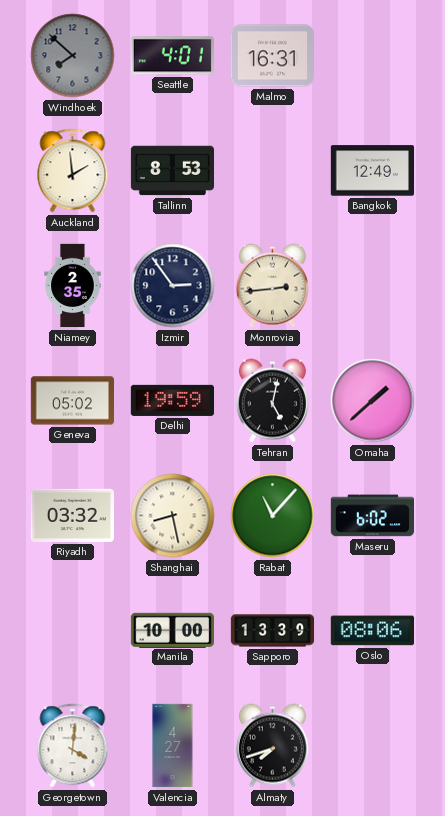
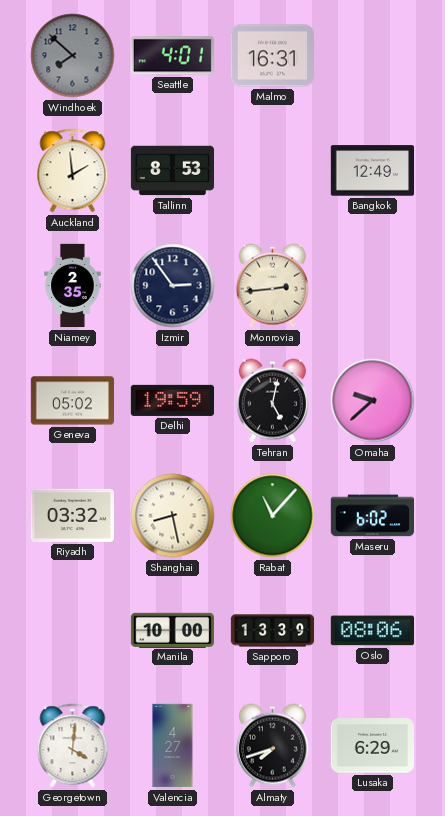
Omaha: 1:38 -> 9:38
Lusaka: none -> 6:29
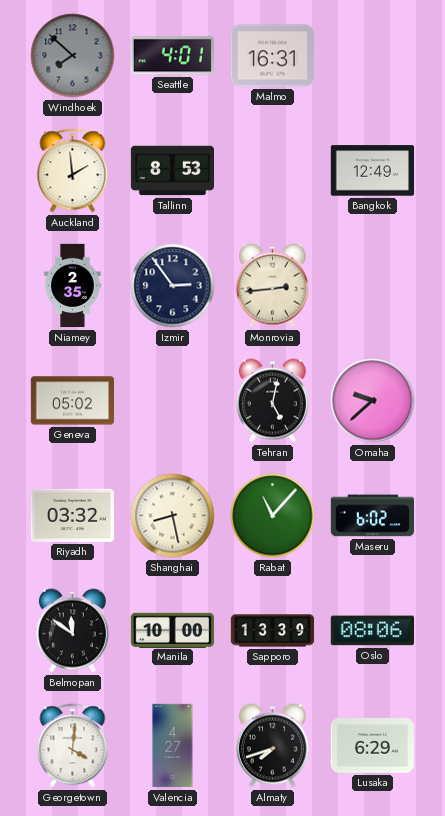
Delhi: 19:59 -> none
Belmopan: none -> 11:51
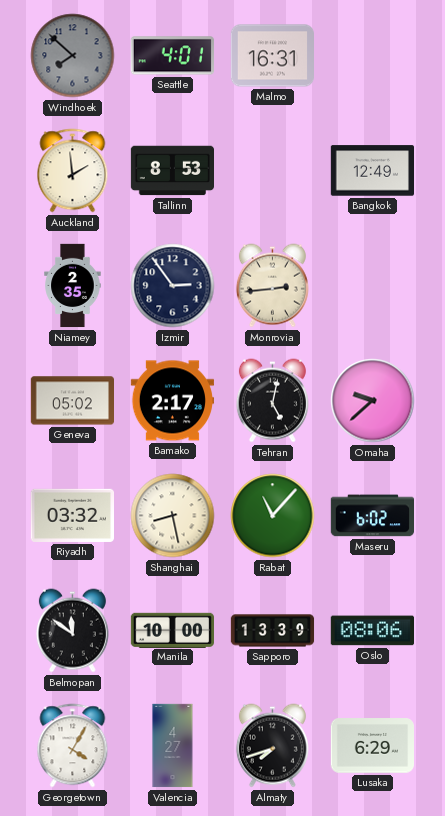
Bamako: none -> 2:17
Georgetown: 4:01 -> 4:05
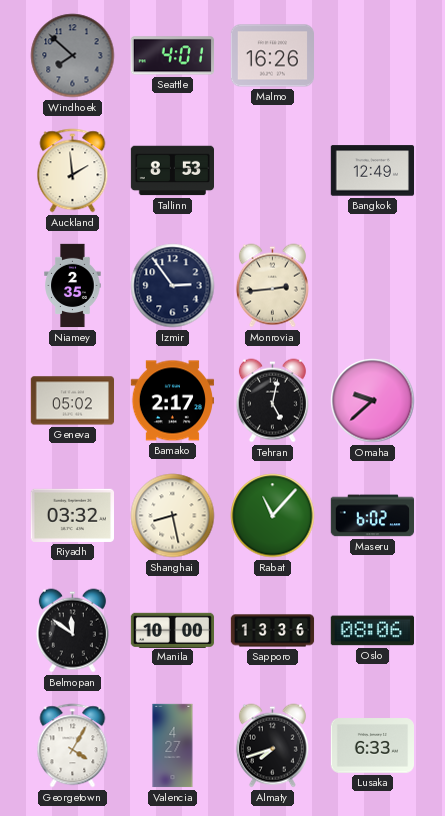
Malmo: 16:31 -> 16:26
Sapporo: 13:39 -> 13:36
Lusaka: 6:29 -> 6:33
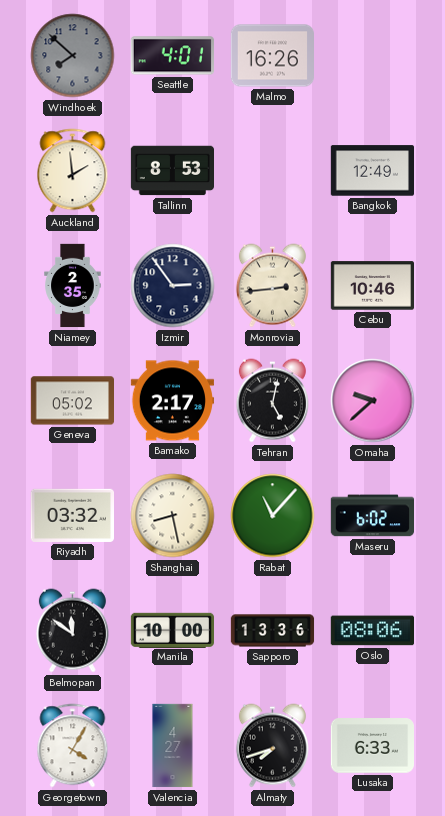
Cebu: none -> 10:46
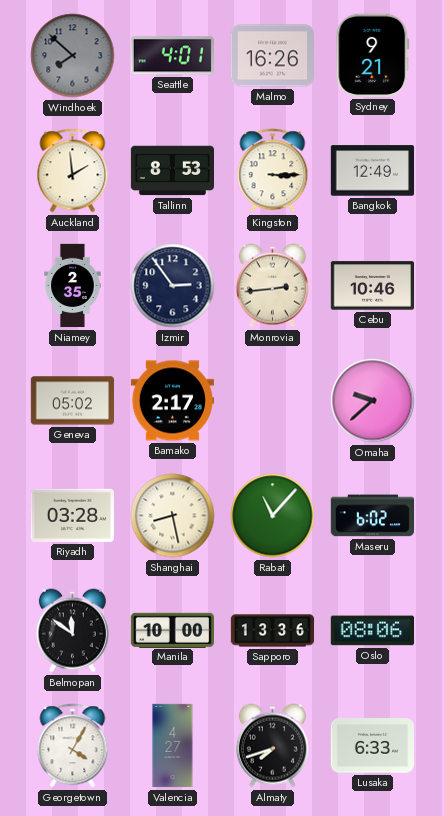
Sydney: none -> 9:21
Kingston: none -> 3:15
Tehran: 5:02 -> none
Riyadh: 03:32 -> 03:28
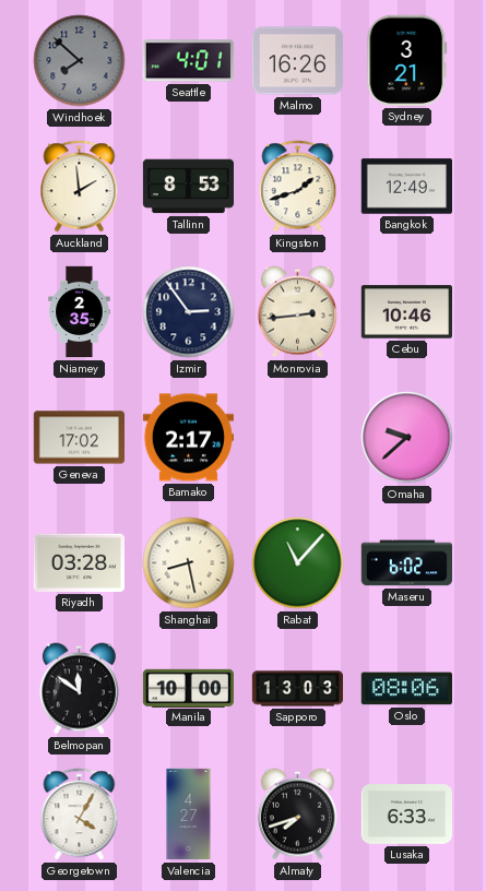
Sydney: 9:21 -> 3:21
Kingston: 3:15 -> 1:42
Geneva: 05:02 -> 17:02
Sapporo: 13:36 -> 13:03
